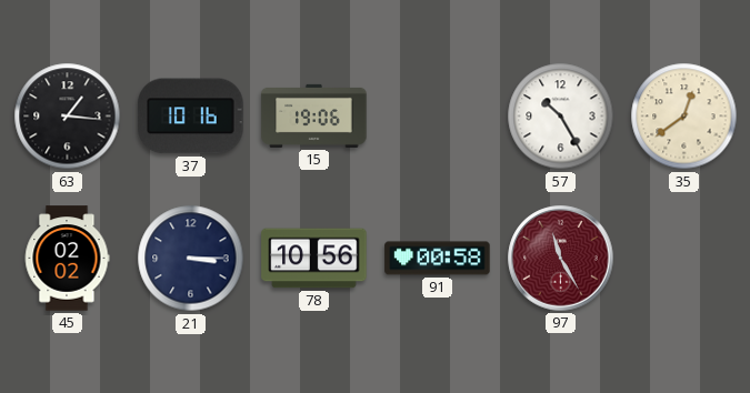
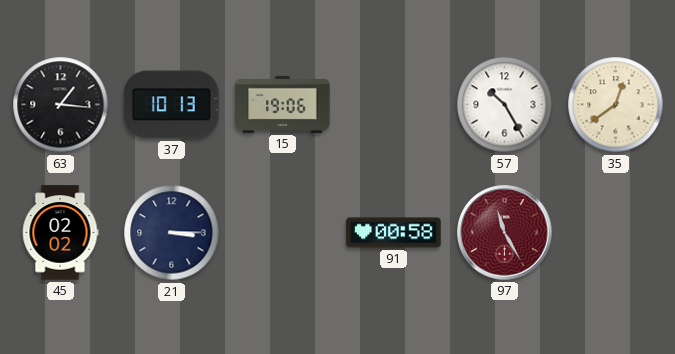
37: 10:16 -> 10:13
78: 10:56 -> none
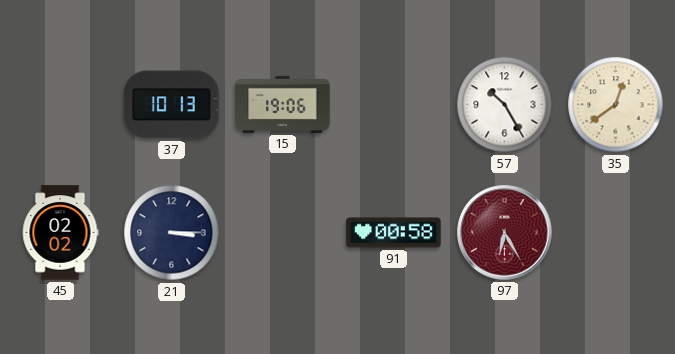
63: 1:16 -> none
97: 11:25 -> 6:25
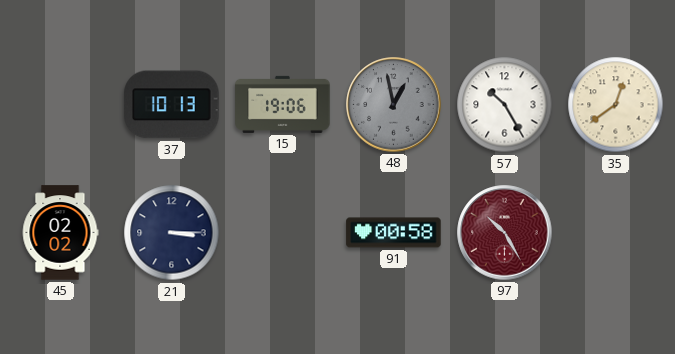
48: none -> 12:58
97: 6:25 -> 10:25
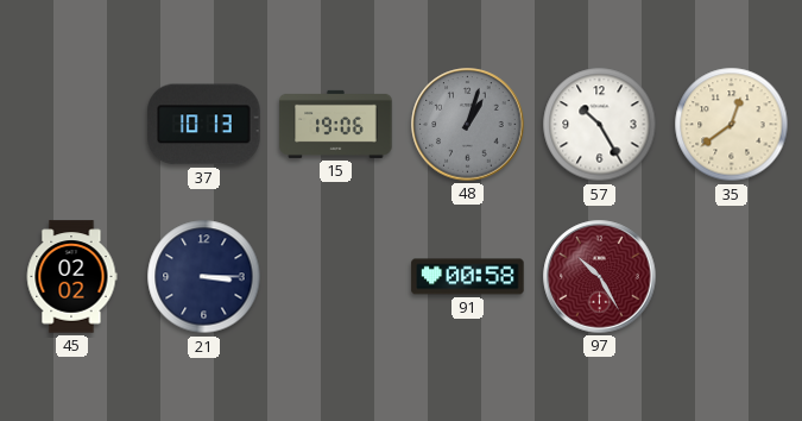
48: 12:58 -> 1:03
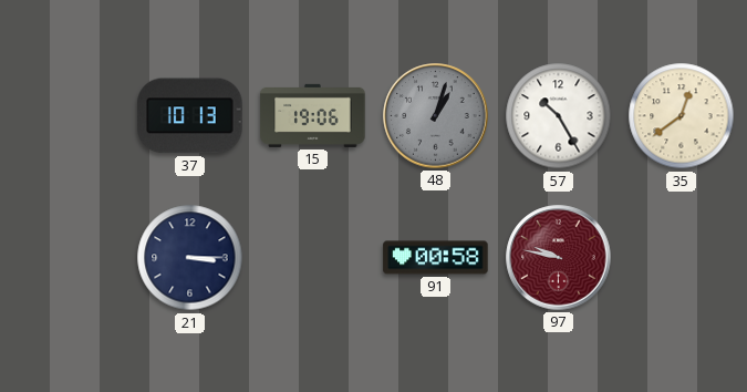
45: 02:02 -> none
97: 10:25 -> 9:47
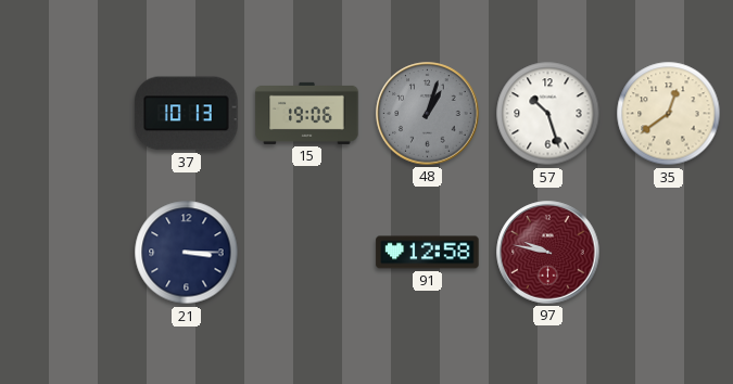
57: 10:25 -> 10:27
91: 00:58 -> 12:58
